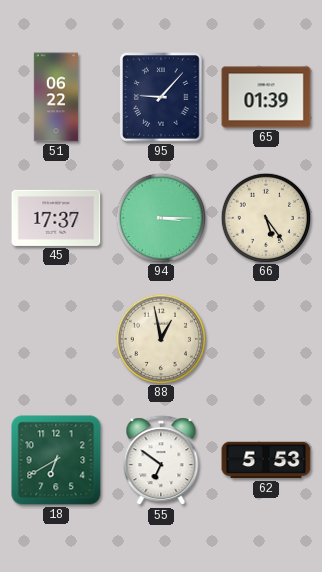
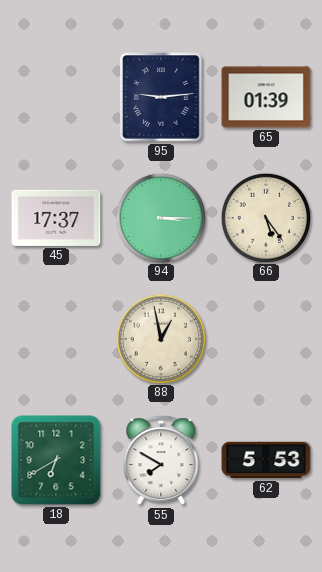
51: 06:22 -> none
95: 9:07 -> 9:14
55: 6:51 -> 7:50
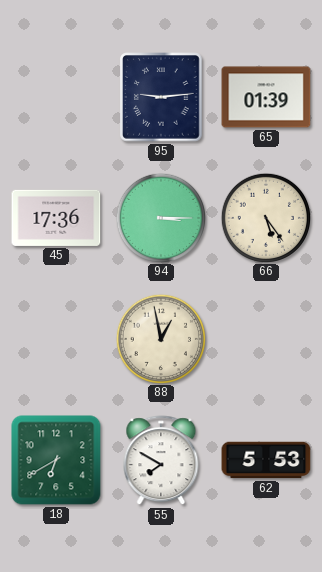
45: 17:37 -> 17:36
